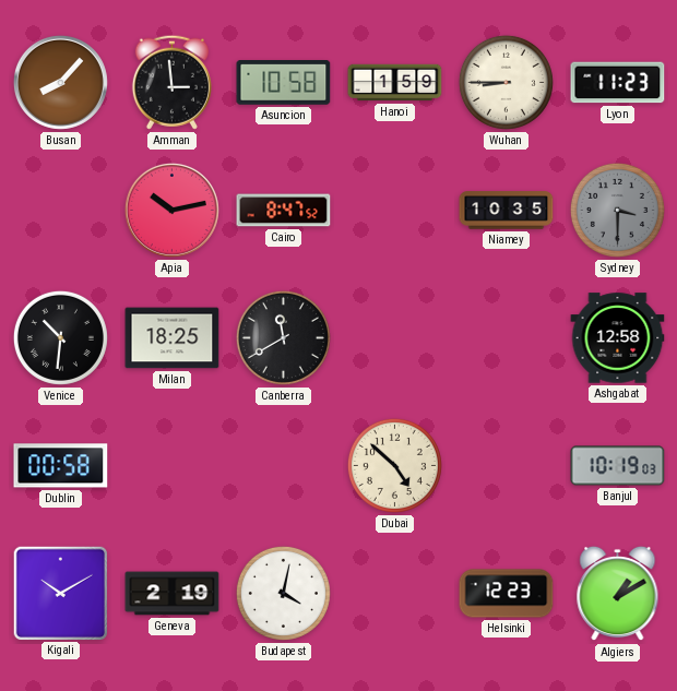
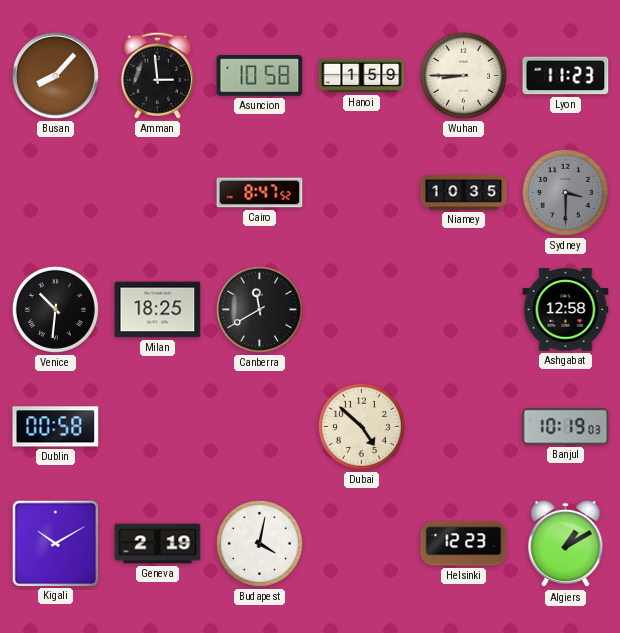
Apia: 10:13 -> none
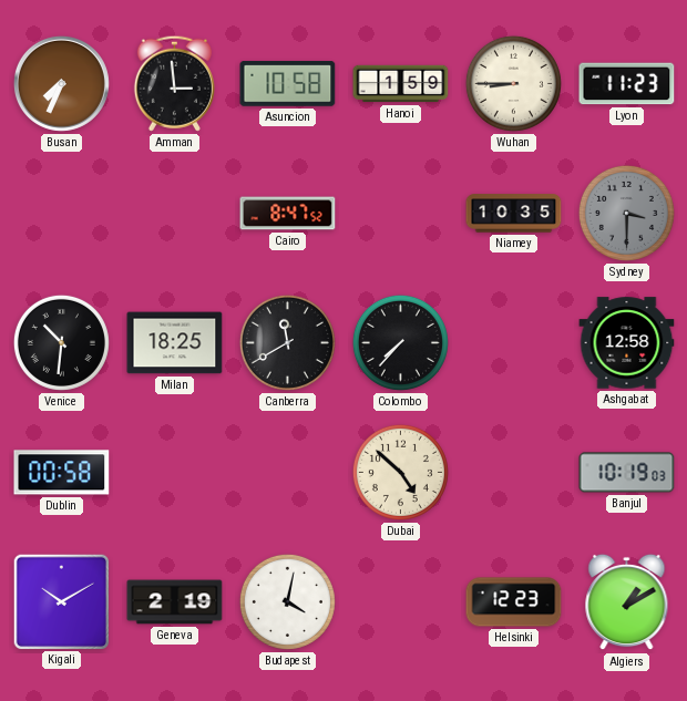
Busan: 8:07 -> 7:34
Colombo: none -> 7:37
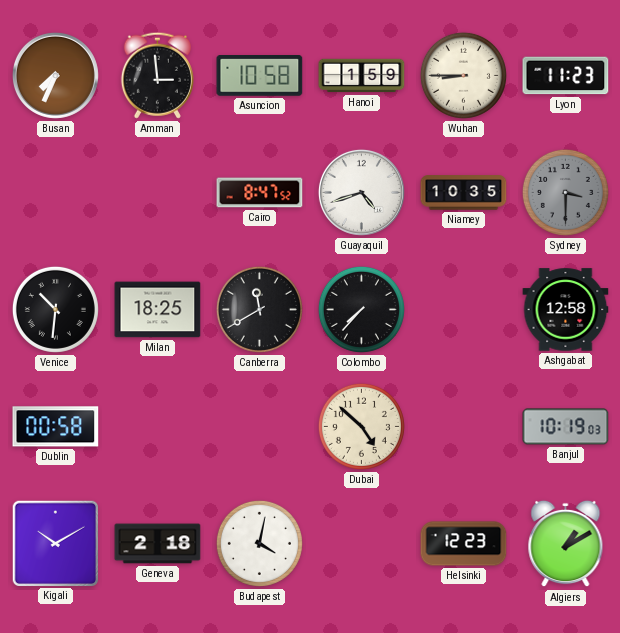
Guayaquil: none -> 4:42
Geneva: 2:19 -> 2:18
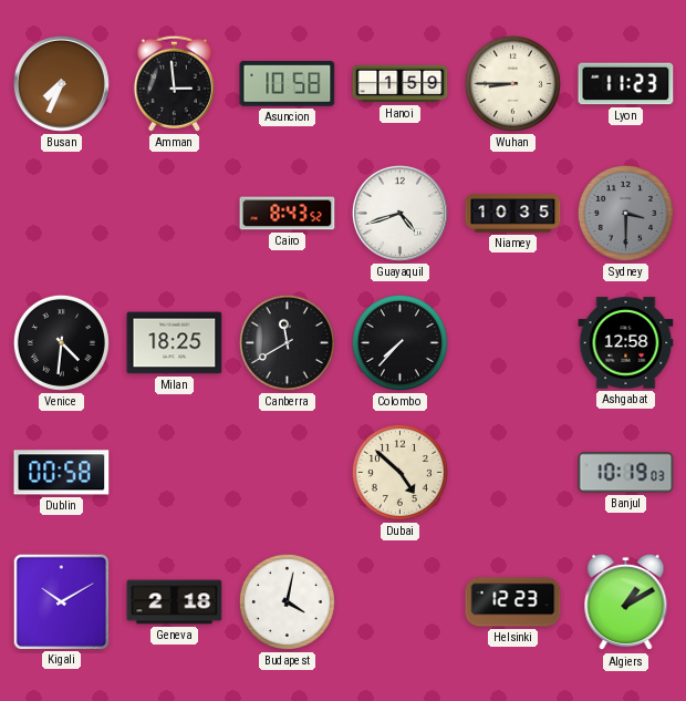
Cairo: 8:47 -> 8:43
Venice: 10:31 -> 4:31
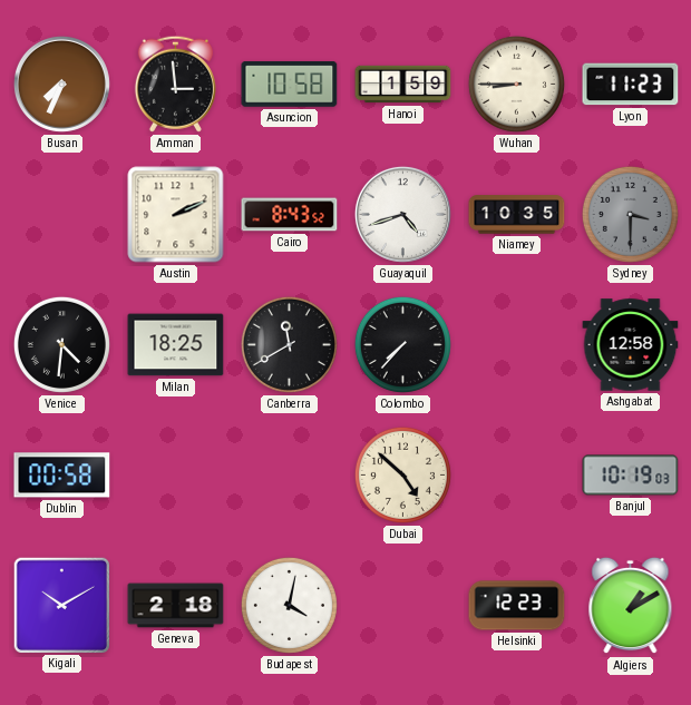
Austin: none -> 2:11
